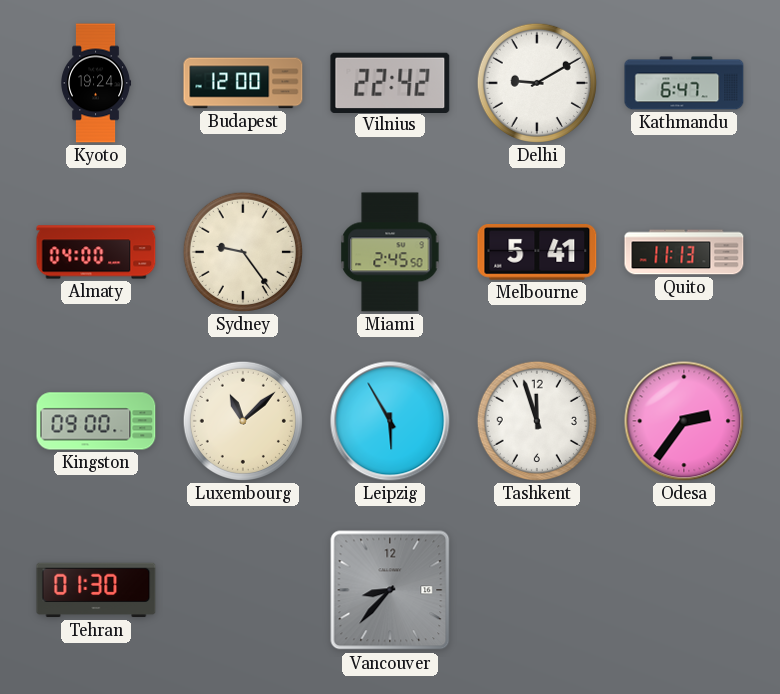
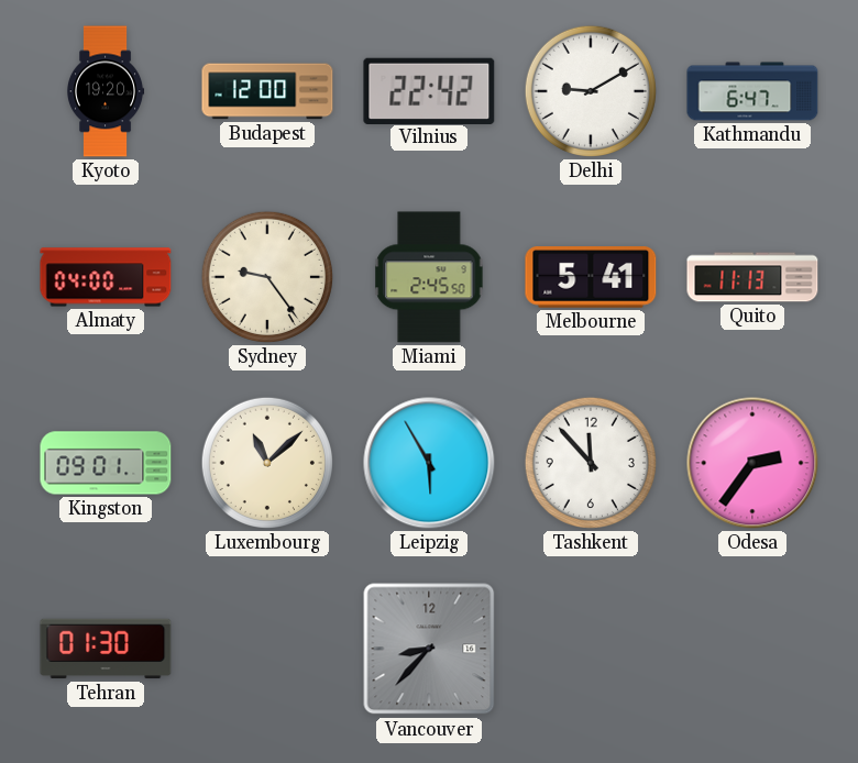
Kyoto: 19:24 -> 19:20
Kingston: 09:00 -> 09:01
Tashkent: 11:57 -> 11:53
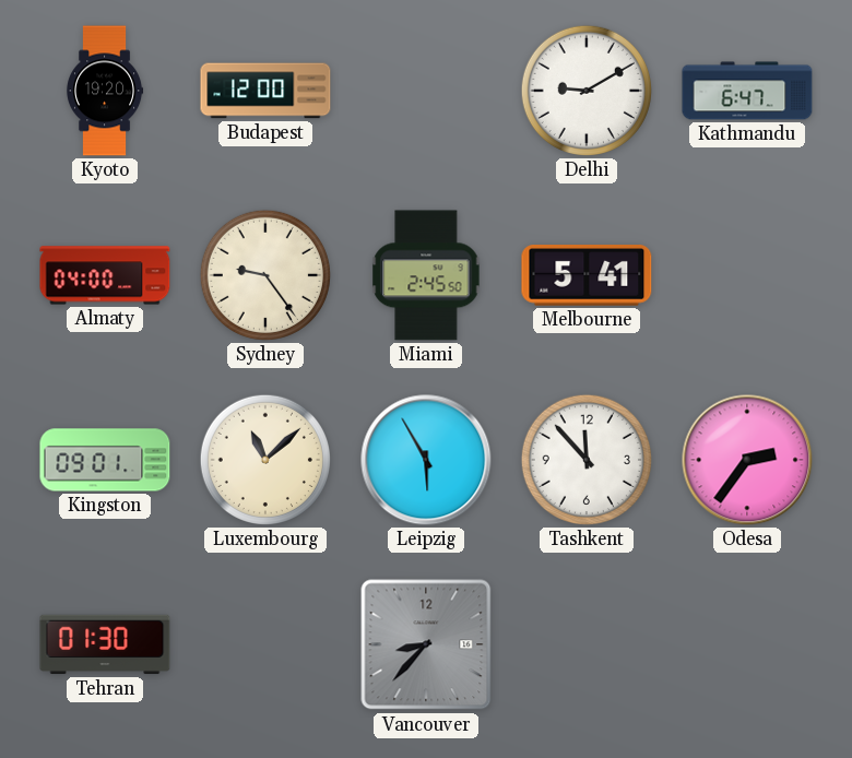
Vilnius: 22:42 -> none
Quito: 11:13 -> none
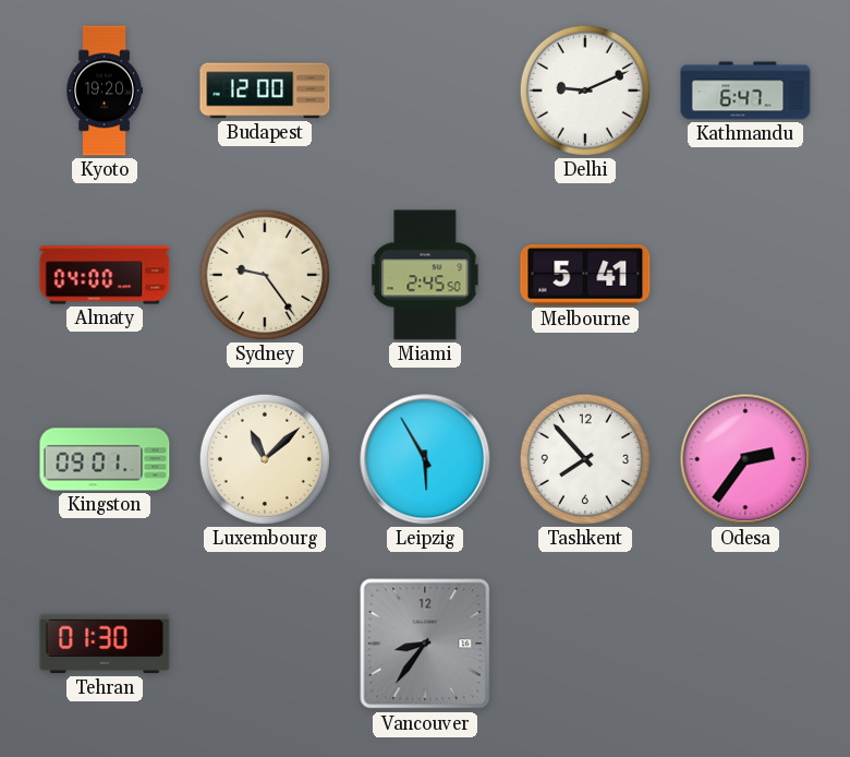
Delhi: 9:10 -> 9:11
Tashkent: 11:53 -> 7:53
Vancouver: 8:37 -> 8:36
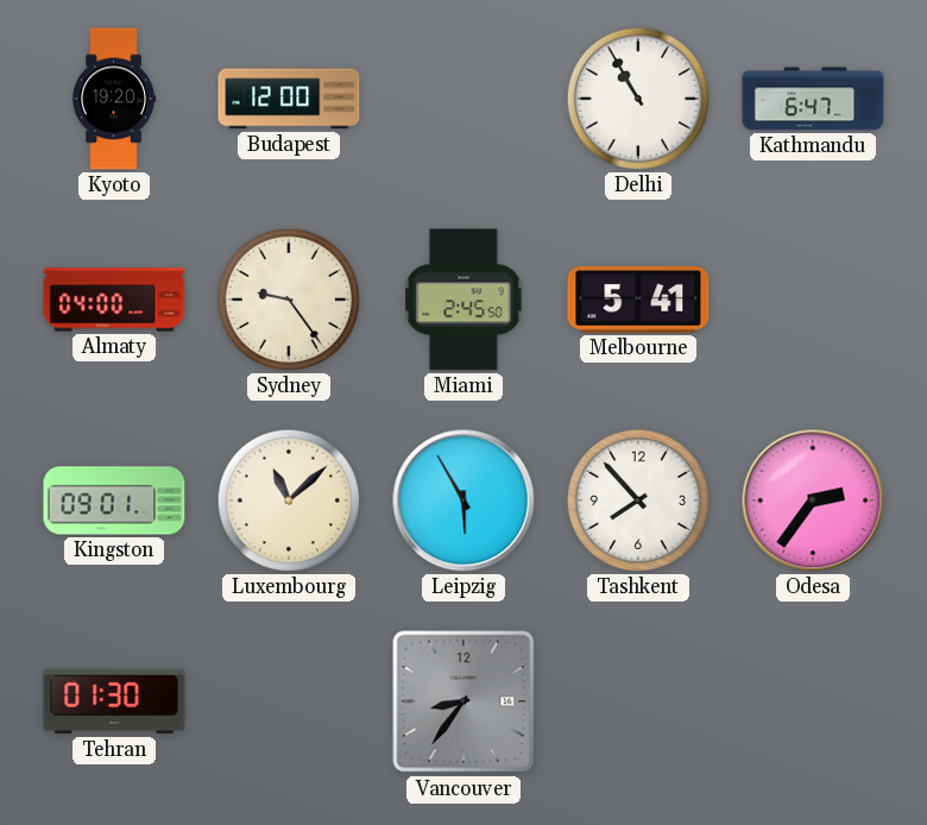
Delhi: 9:11 -> 10:55
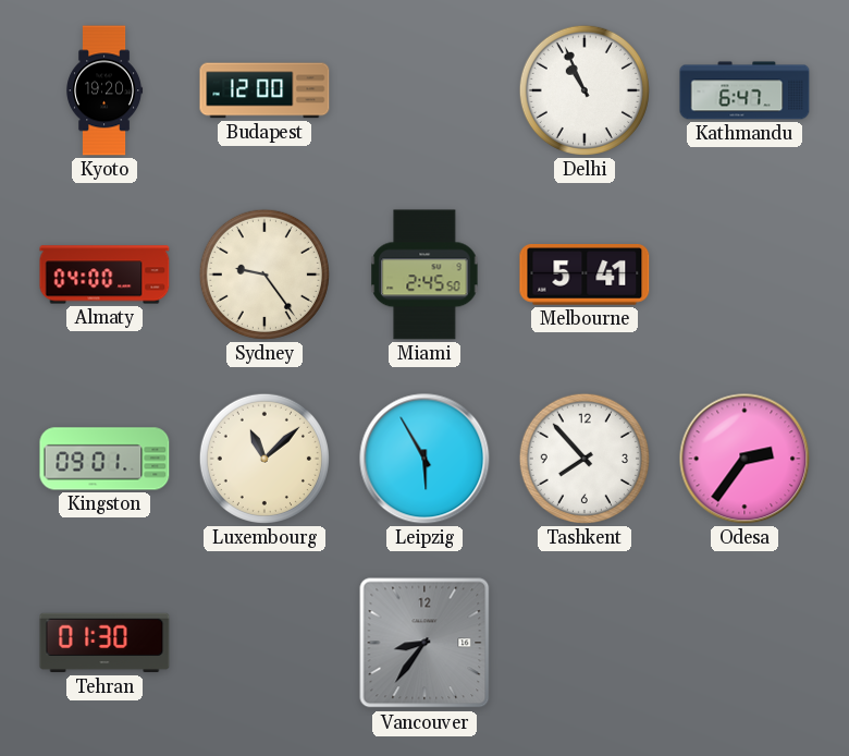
Delhi: 10:55 -> 10:56
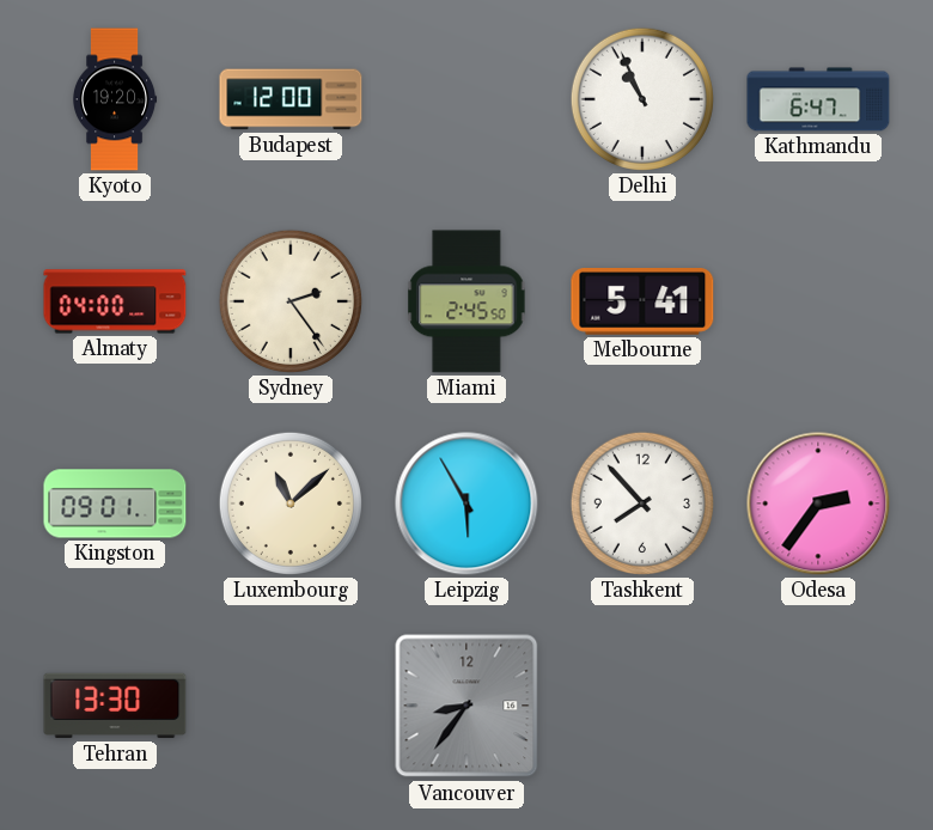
Sydney: 9:24 -> 2:24
Tehran: 01:30 -> 13:30
